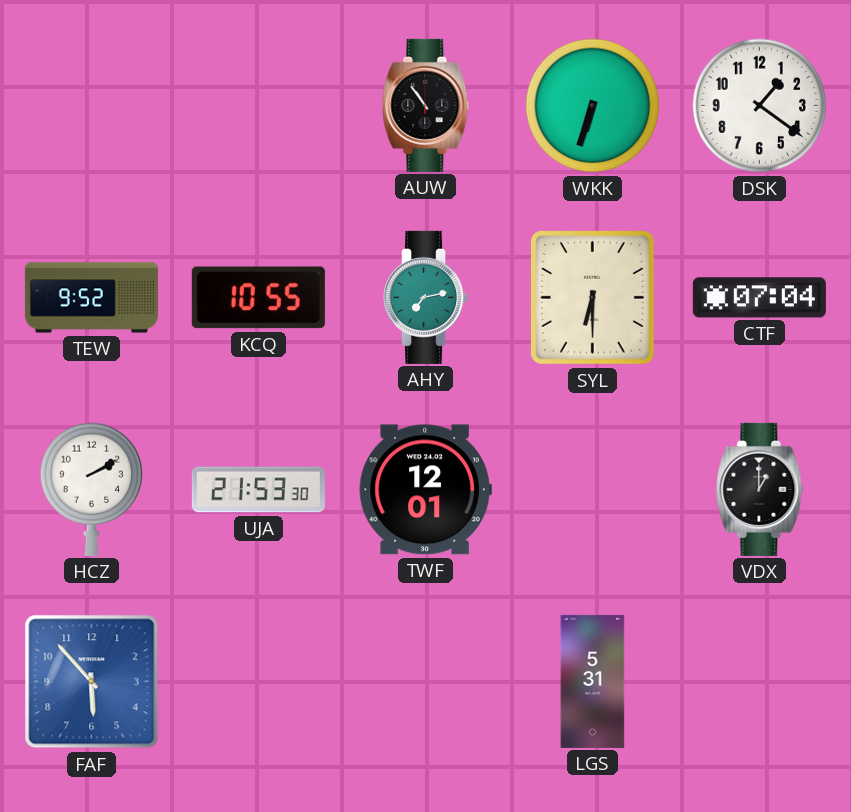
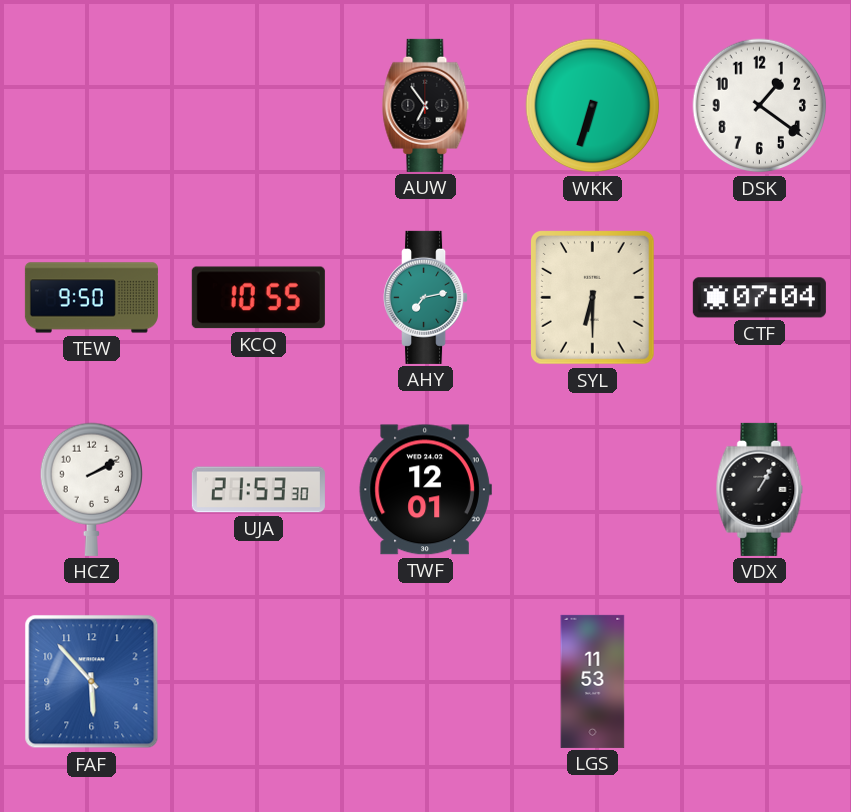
AUW: 10:54 -> 6:54
TEW: 9:52 -> 9:50
VDX: 1:00 -> 1:05
LGS: 5:31 -> 11:53
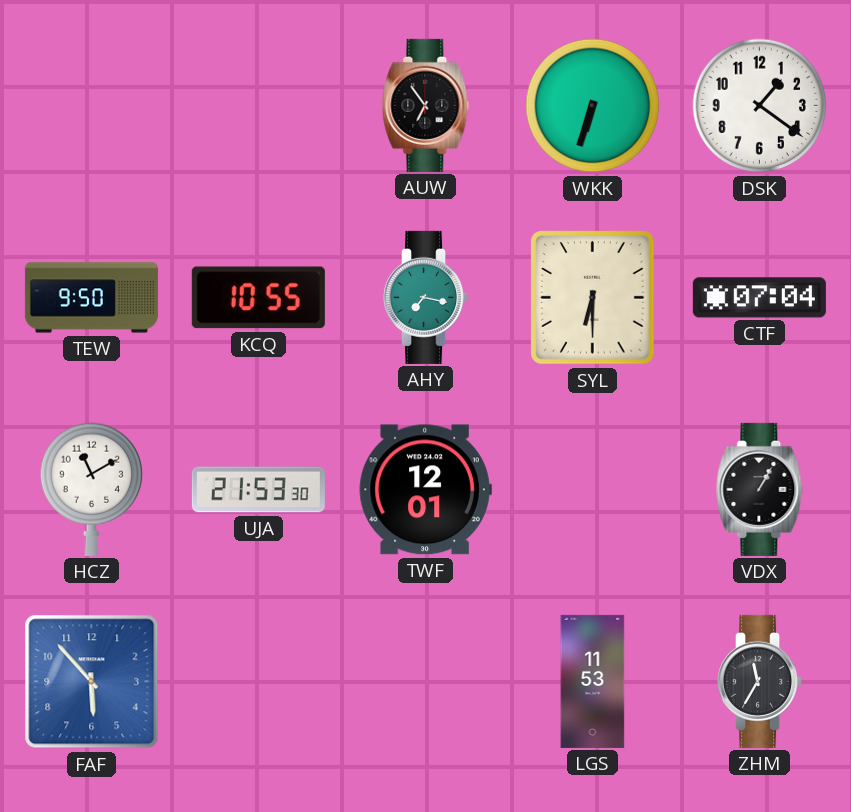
AHY: 7:13 -> 7:17
HCZ: 2:10 -> 11:10
ZHM: none -> 11:35
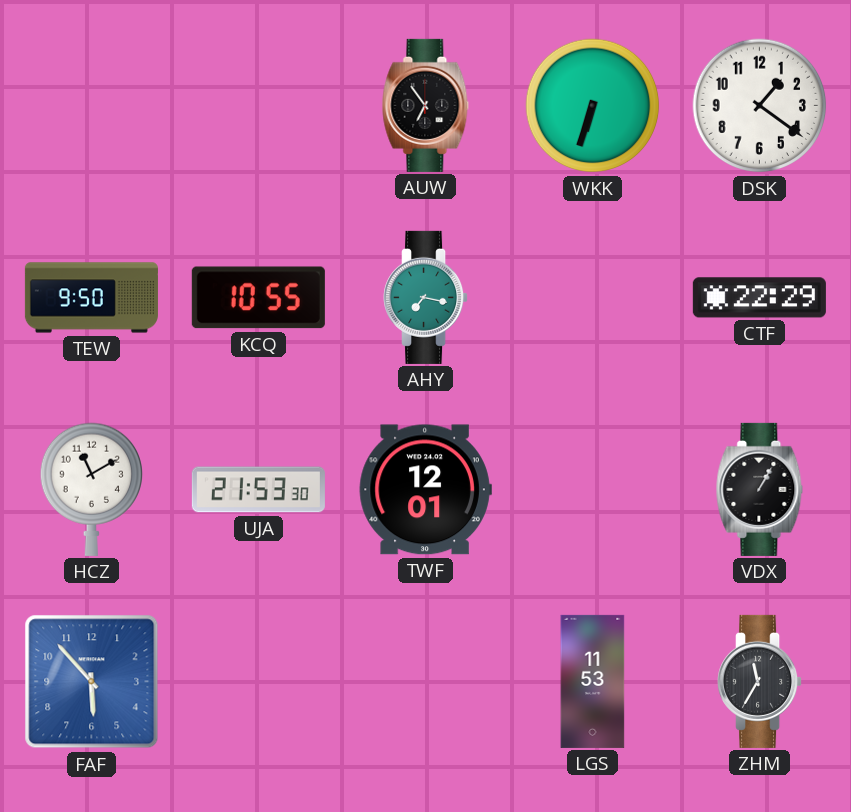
SYL: 6:30 -> none
CTF: 07:04 -> 22:29
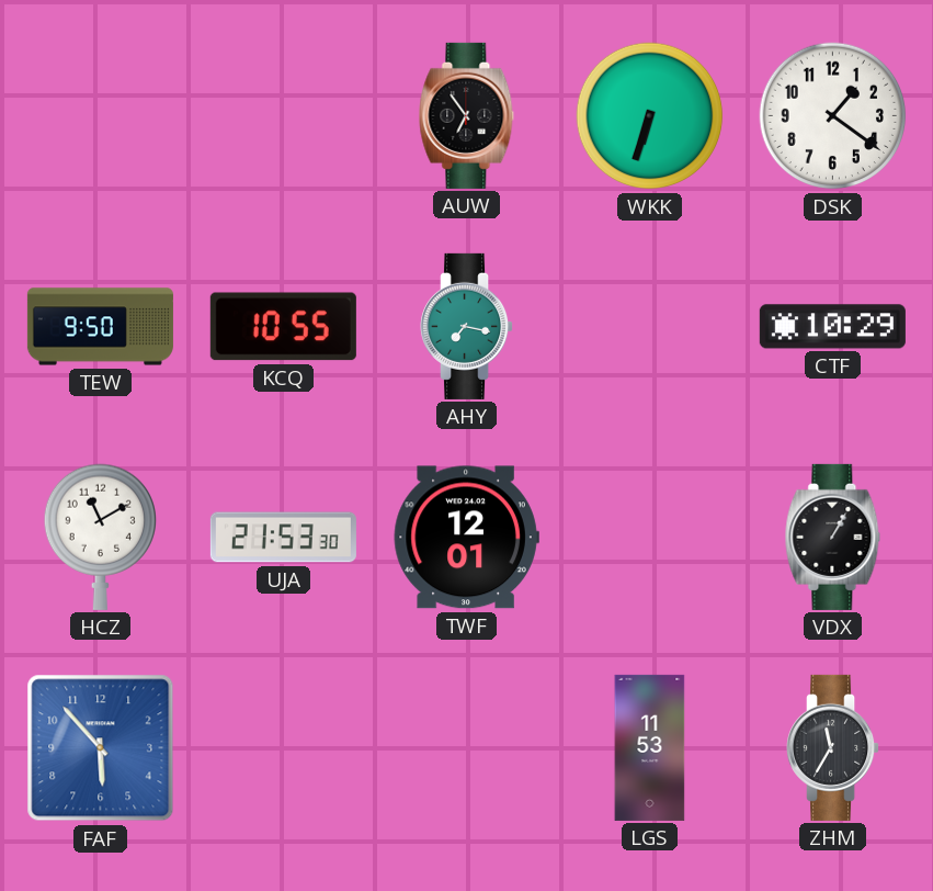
CTF: 22:29 -> 10:29
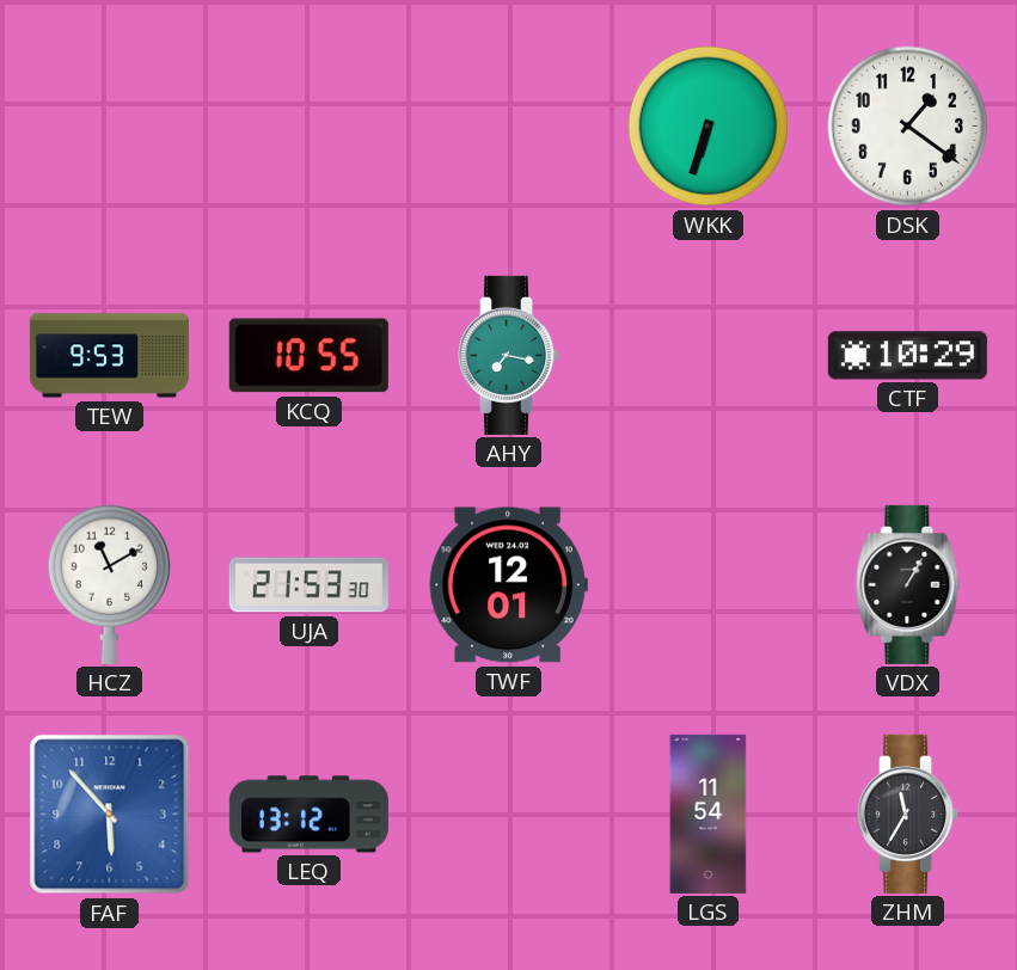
AUW: 6:54 -> none
TEW: 9:50 -> 9:53
LEQ: none -> 13:12
LGS: 11:53 -> 11:54
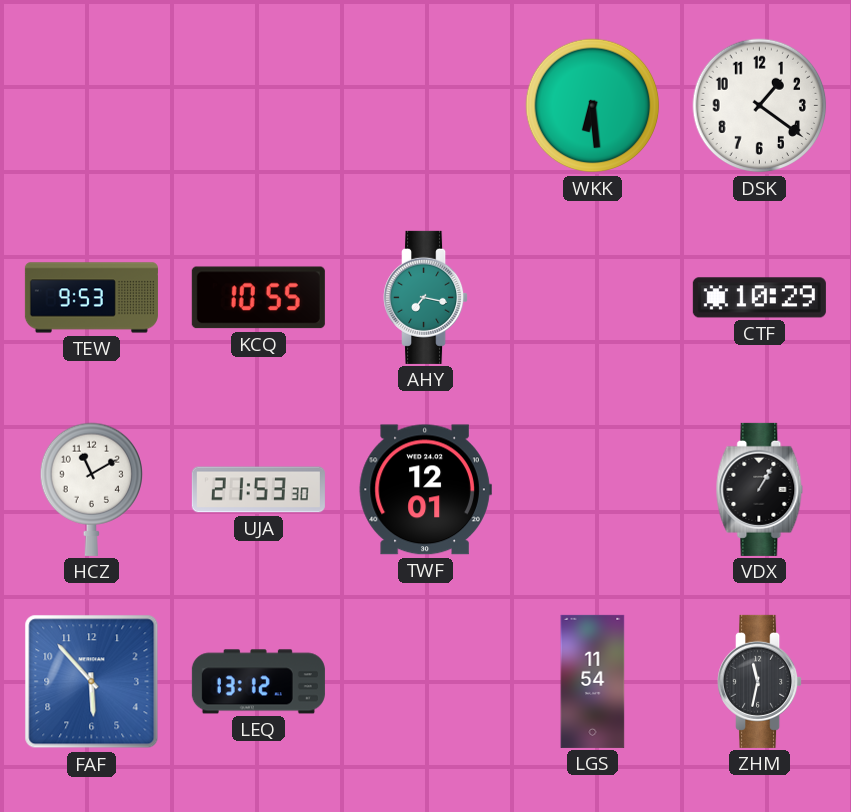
WKK: 6:33 -> 6:29
ZHM: 11:35 -> 11:32
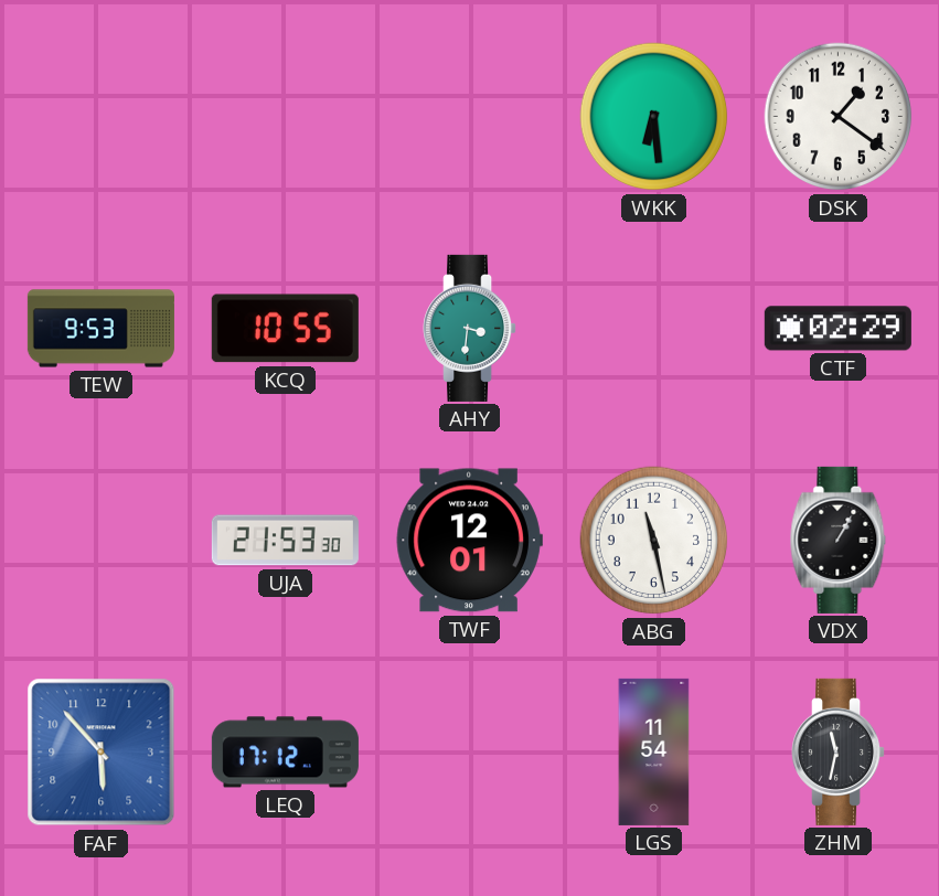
AHY: 7:17 -> 3:31
CTF: 10:29 -> 02:29
HCZ: 11:10 -> none
ABG: none -> 11:28
LEQ: 13:12 -> 17:12
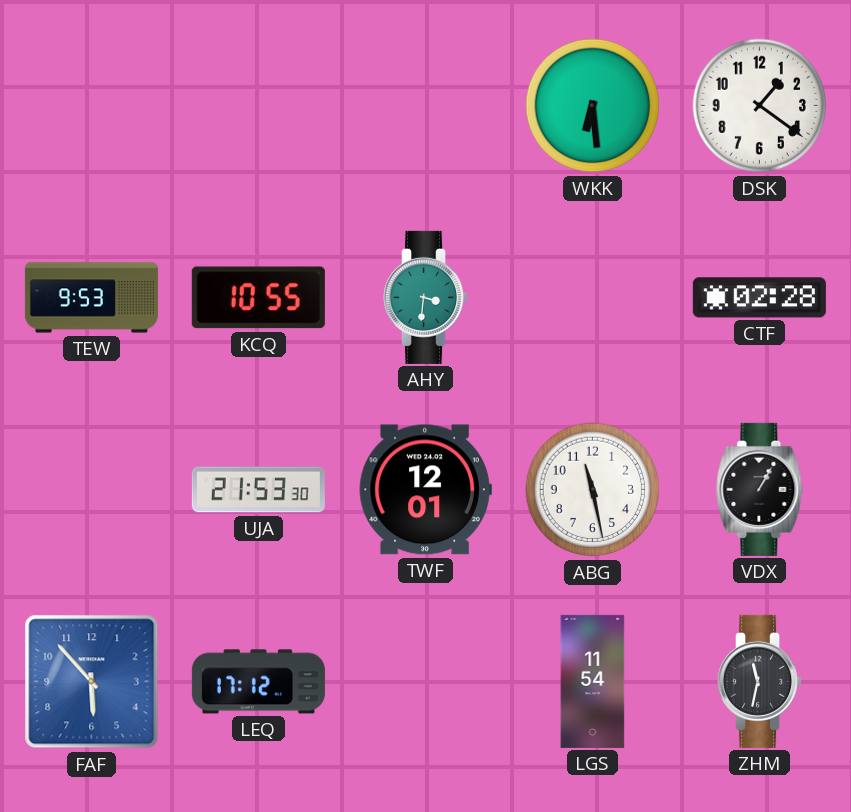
CTF: 02:29 -> 02:28
